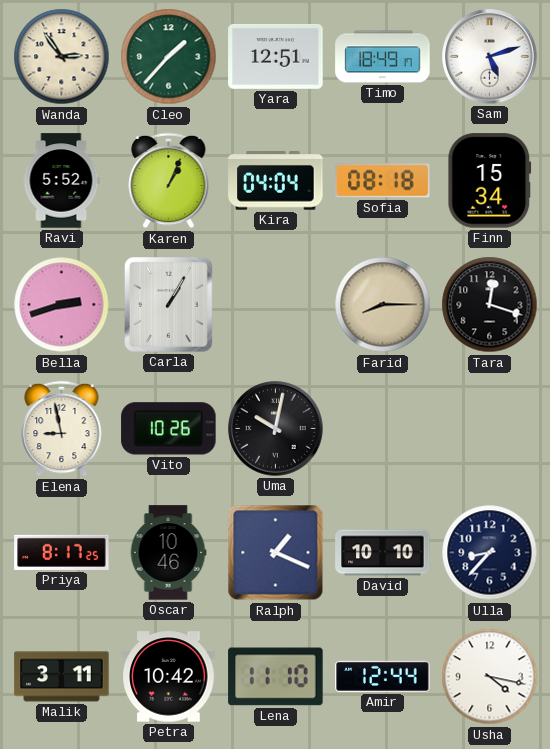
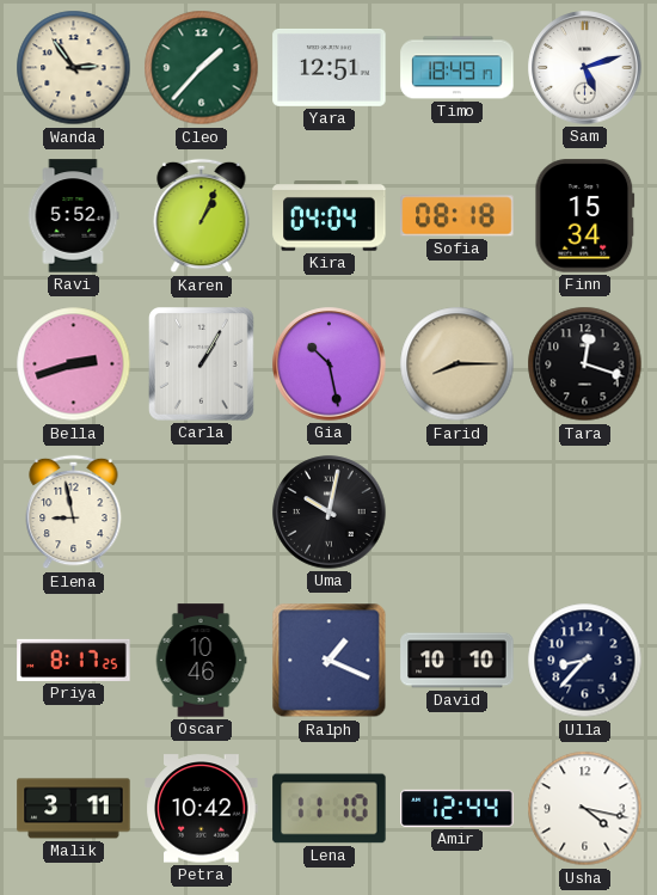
Gia: none -> 10:28
Vito: 10:26 -> none
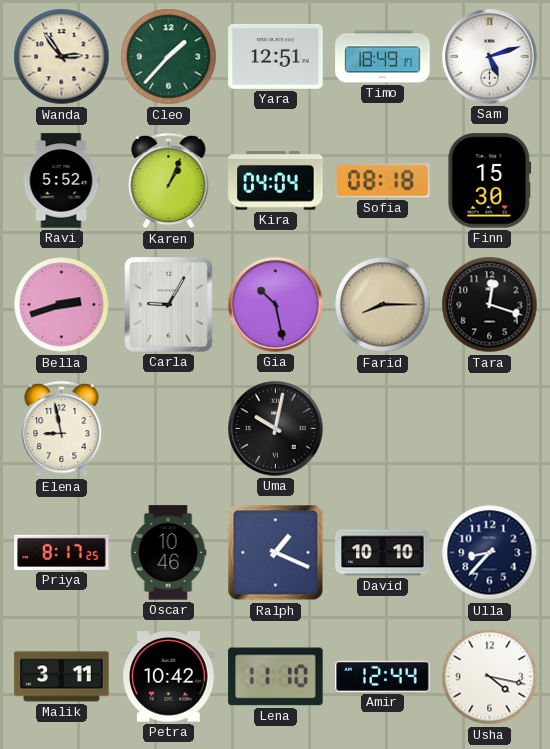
Finn: 15:34 -> 15:30
Carla: 1:05 -> 9:05
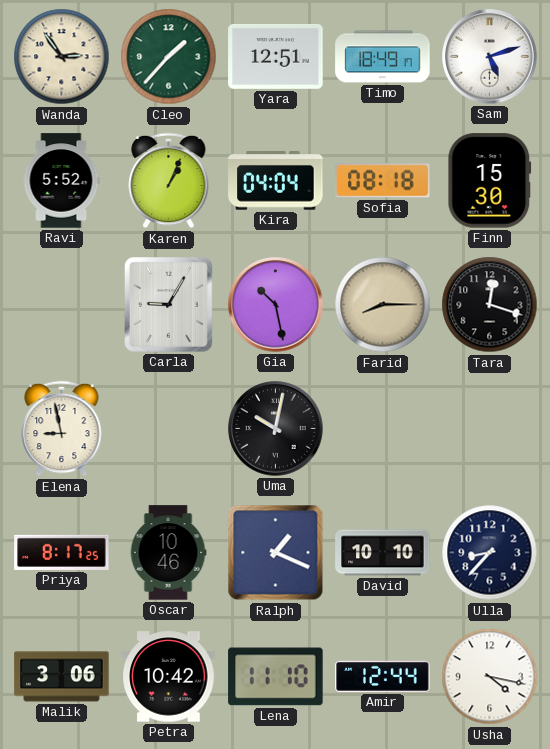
Bella: 2:42 -> none
Malik: 3:11 -> 3:06
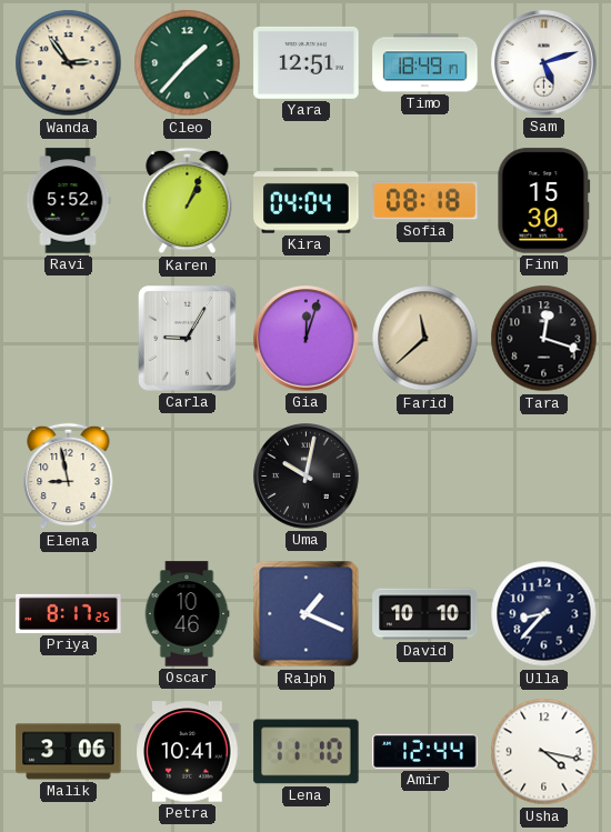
Gia: 10:28 -> 12:03
Farid: 8:15 -> 11:38
Petra: 10:42 -> 10:41
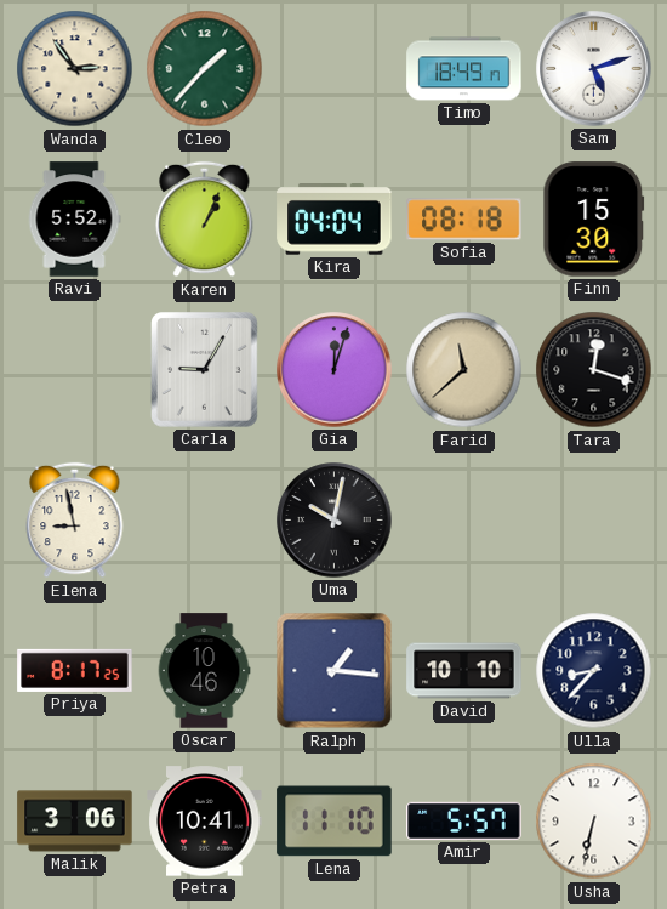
Yara: 12:51 -> none
Ralph: 1:19 -> 1:16
Amir: 12:44 -> 5:57
Usha: 4:17 -> 6:32
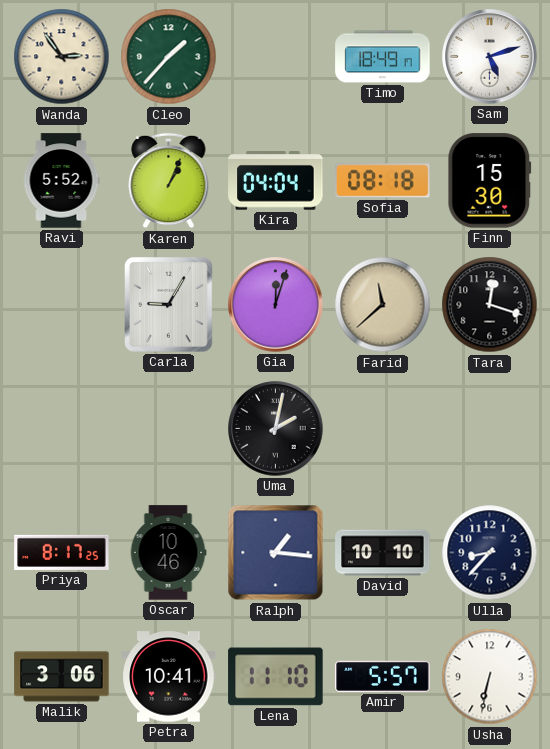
Elena: 8:58 -> none
Uma: 10:02 -> 2:02
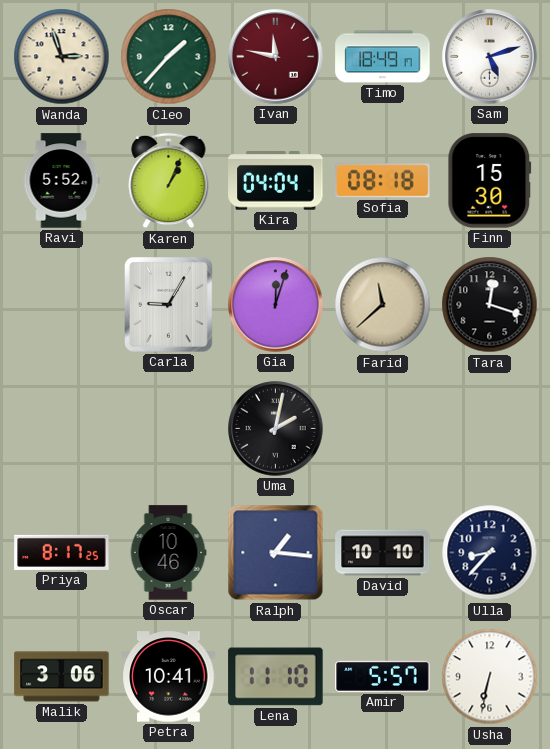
Wanda: 2:54 -> 2:57
Ivan: none -> 11:47
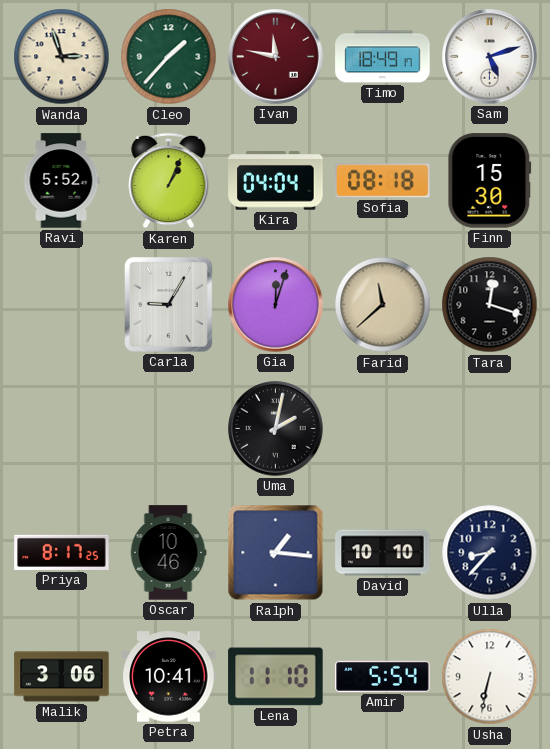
Amir: 5:57 -> 5:54
